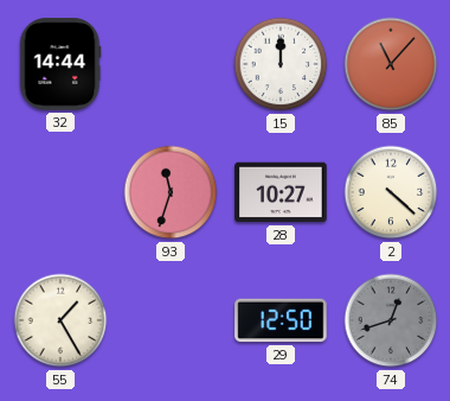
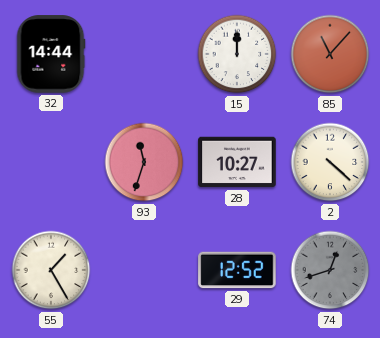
29: 12:50 -> 12:52
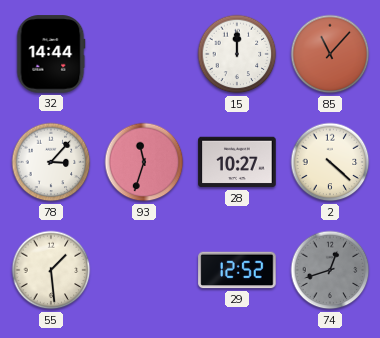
78: none -> 3:07
55: 1:25 -> 1:29
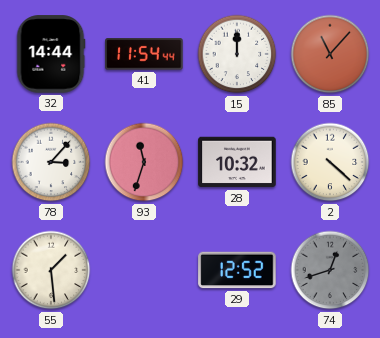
41: none -> 11:54
28: 10:27 -> 10:32
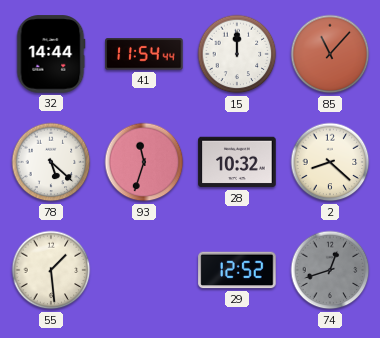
78: 3:07 -> 5:22
2: 4:22 -> 8:22
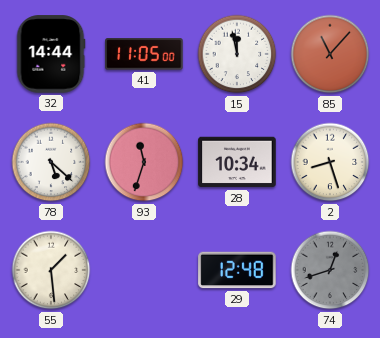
41: 11:54 -> 11:05
15: 12:00 -> 11:58
28: 10:32 -> 10:34
2: 8:22 -> 8:27
29: 12:52 -> 12:48
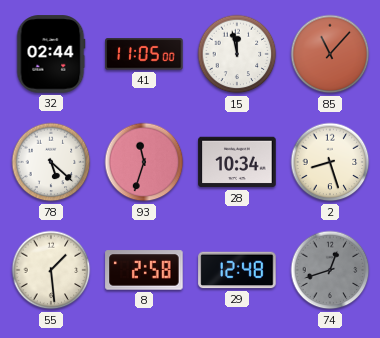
32: 14:44 -> 02:44
8: none -> 2:58
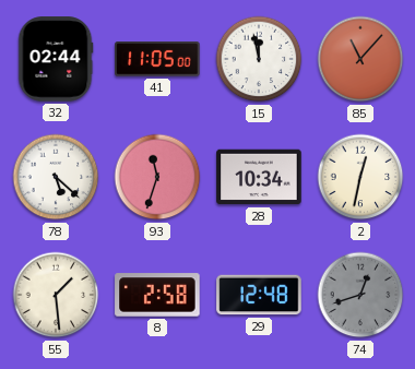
2: 8:27 -> 12:32
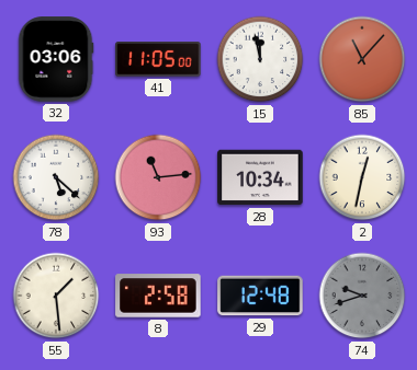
32: 02:44 -> 03:06
93: 11:33 -> 11:14
74: 12:42 -> 9:42
